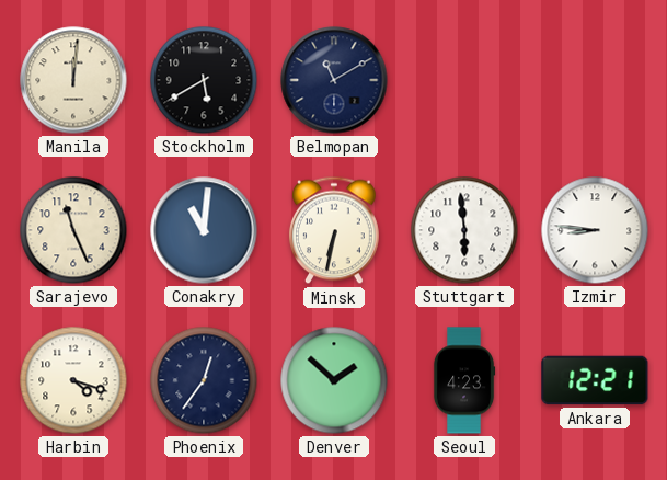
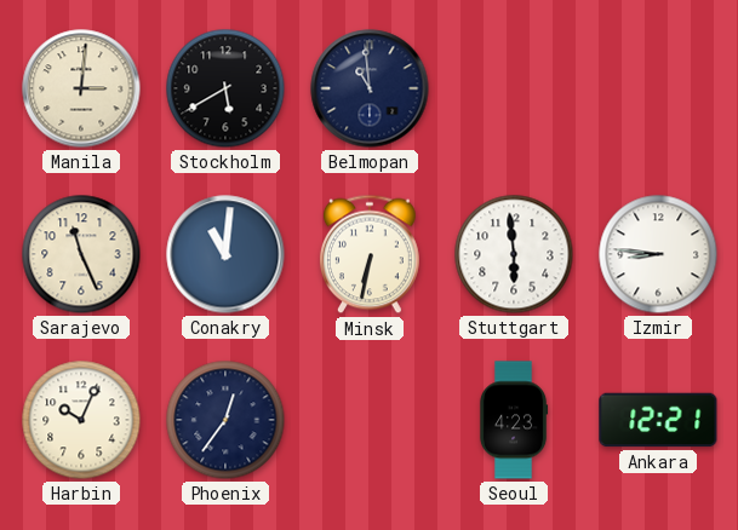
Manila: 12:01 -> 3:01
Belmopan: 11:10 -> 10:59
Harbin: 4:18 -> 10:04
Denver: 1:52 -> none
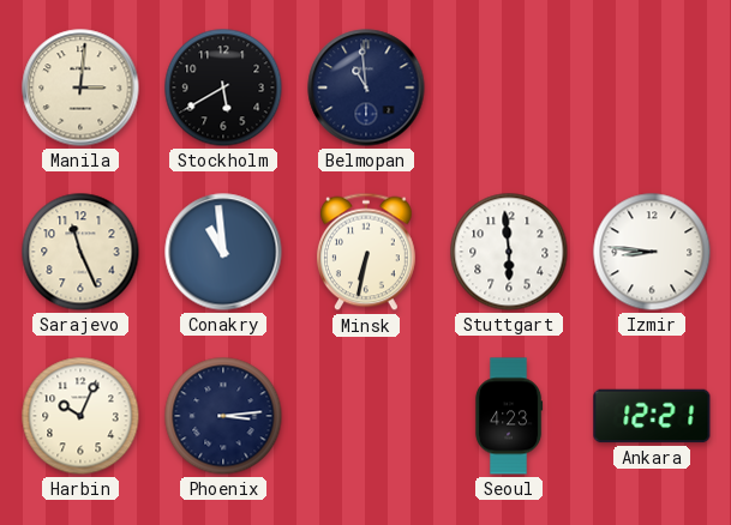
Conakry: 11:01 -> 10:59
Phoenix: 12:36 -> 3:14
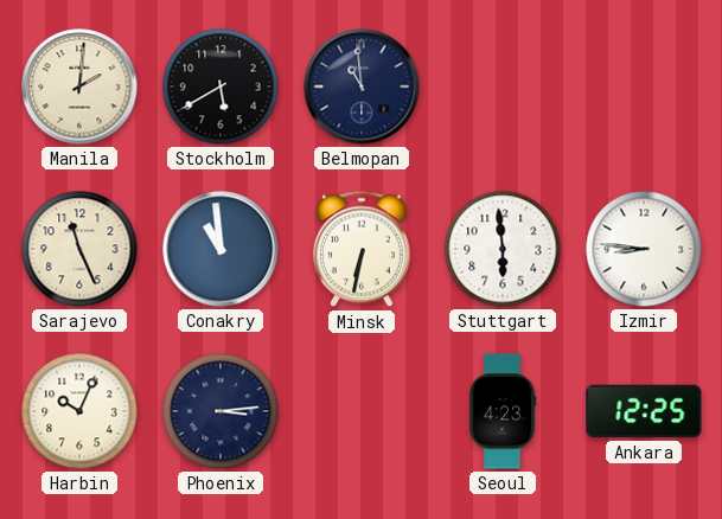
Manila: 3:01 -> 2:01
Ankara: 12:21 -> 12:25
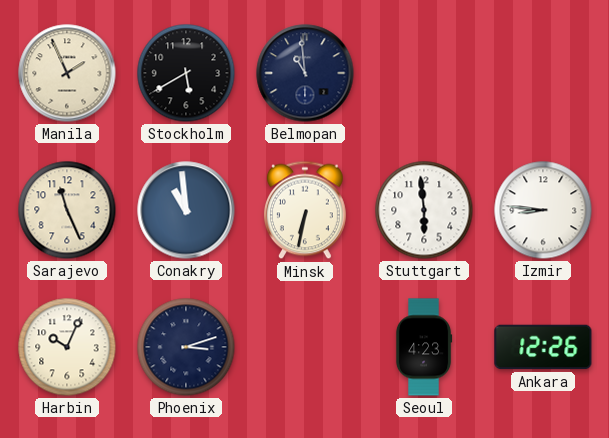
Manila: 2:01 -> 1:56
Phoenix: 3:14 -> 3:12
Ankara: 12:25 -> 12:26
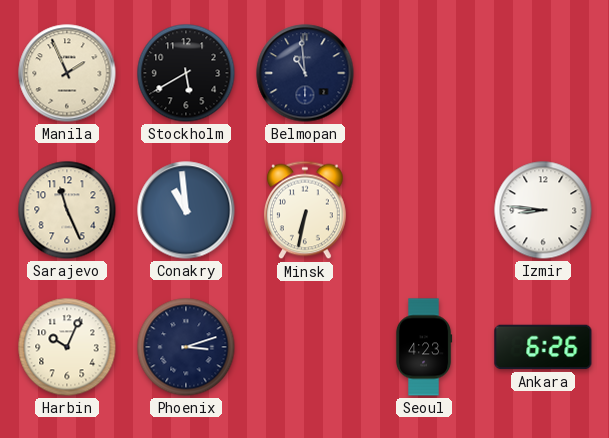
Stuttgart: 5:59 -> none
Ankara: 12:26 -> 6:26
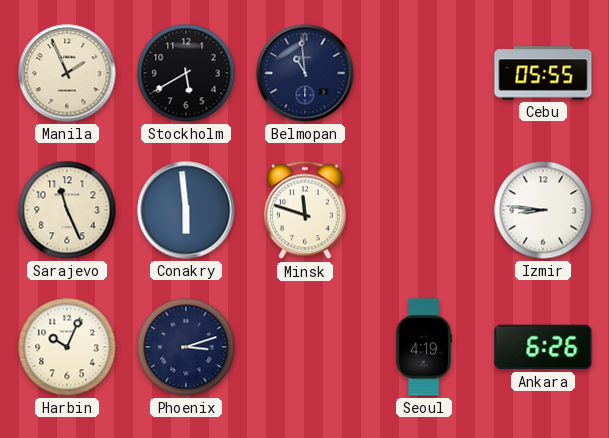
Cebu: none -> 05:55
Conakry: 10:59 -> 5:59
Minsk: 6:32 -> 11:48
Seoul: 4:23 -> 4:19
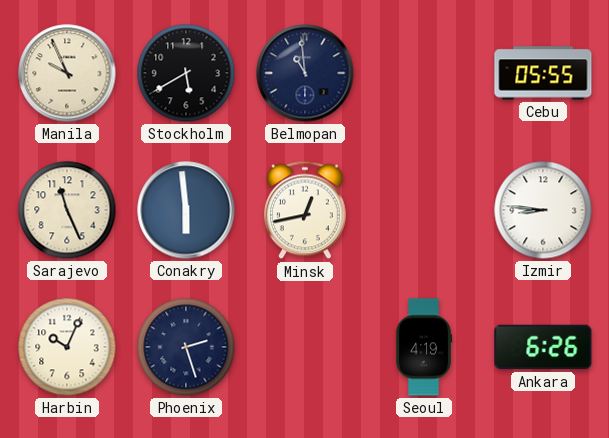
Manila: 1:56 -> 9:56
Minsk: 11:48 -> 12:43
Phoenix: 3:12 -> 2:27
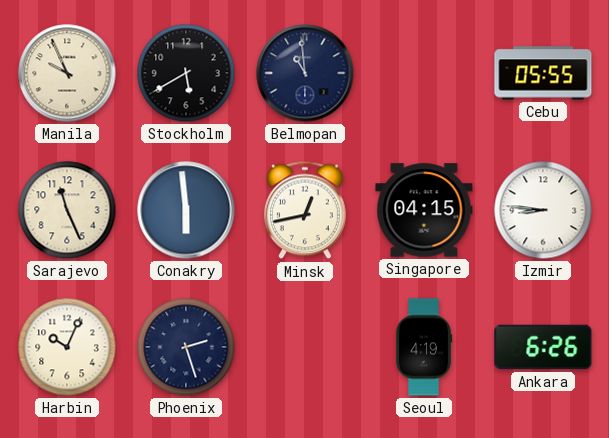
Singapore: none -> 04:15
